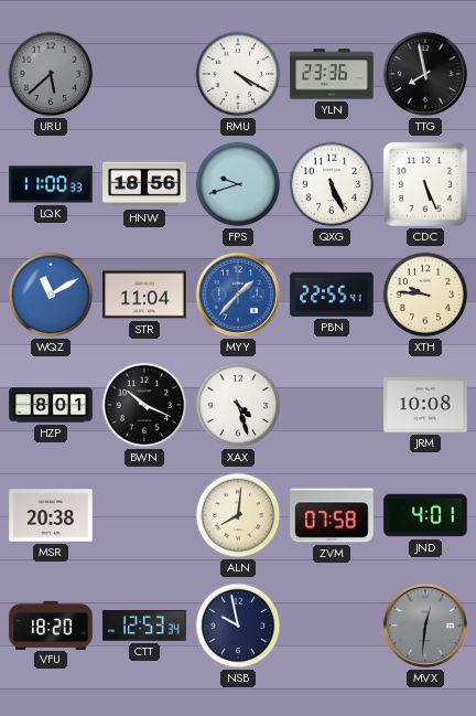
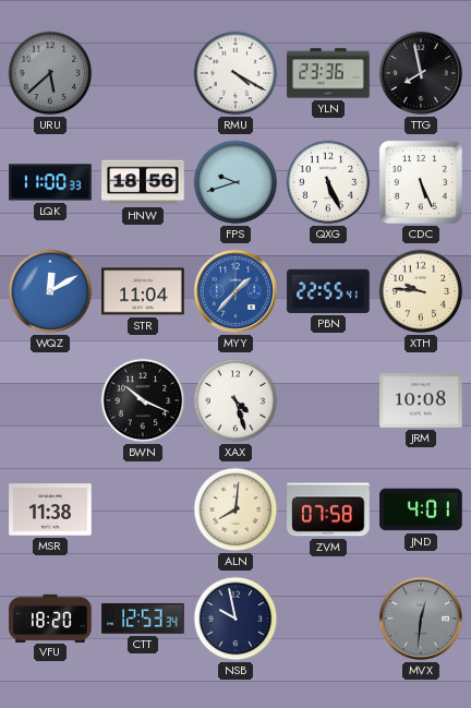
WQZ: 11:10 -> 12:10
HZP: 8:01 -> none
MSR: 20:38 -> 11:38
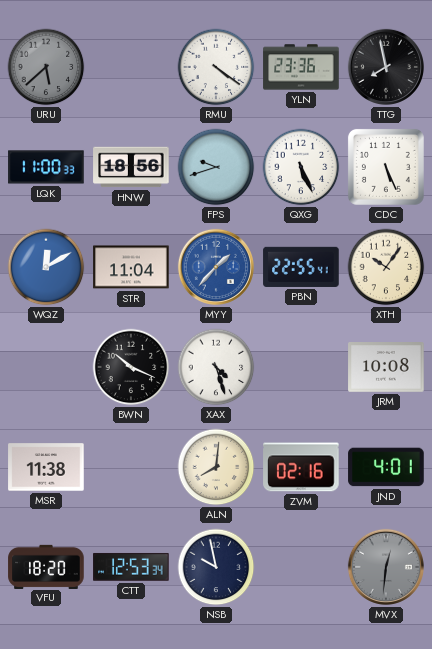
RMU: 4:20 -> 4:21
XTH: 9:46 -> 10:06
ZVM: 07:58 -> 02:16
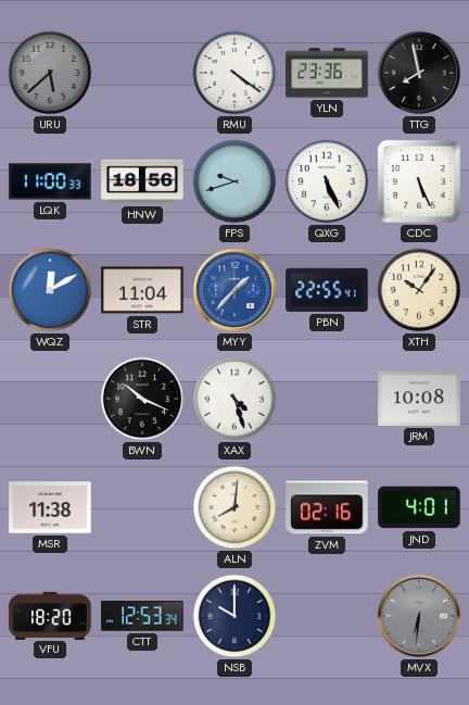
NSB: 9:58 -> 10:00
MVX: 12:31 -> 6:31
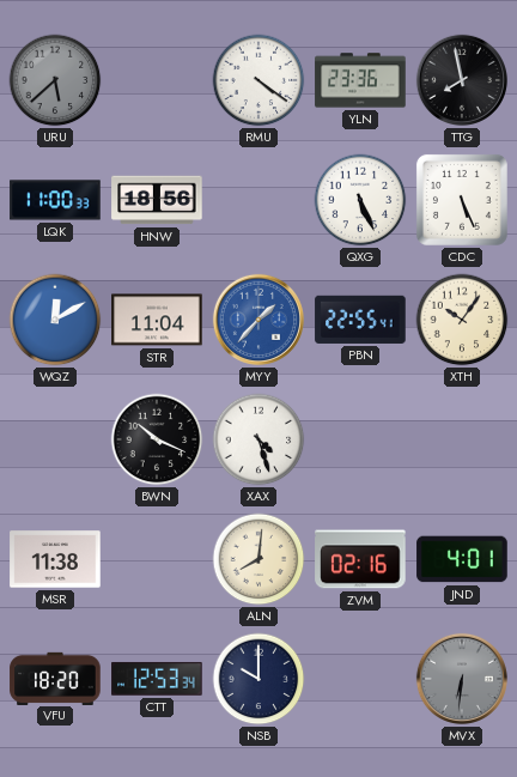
FPS: 9:42 -> none
JRM: 10:08 -> none
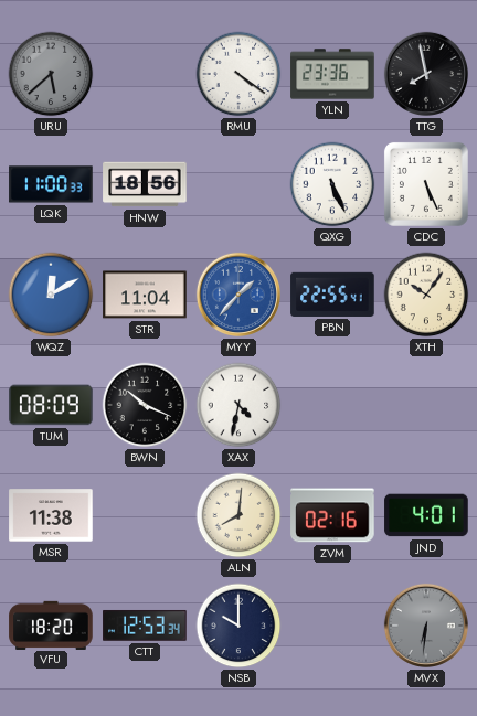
TUM: none -> 08:09
XAX: 4:27 -> 4:32
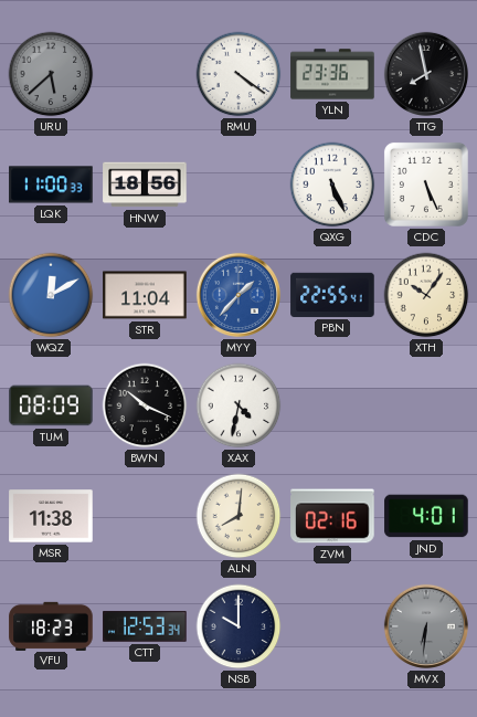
VFU: 18:20 -> 18:23
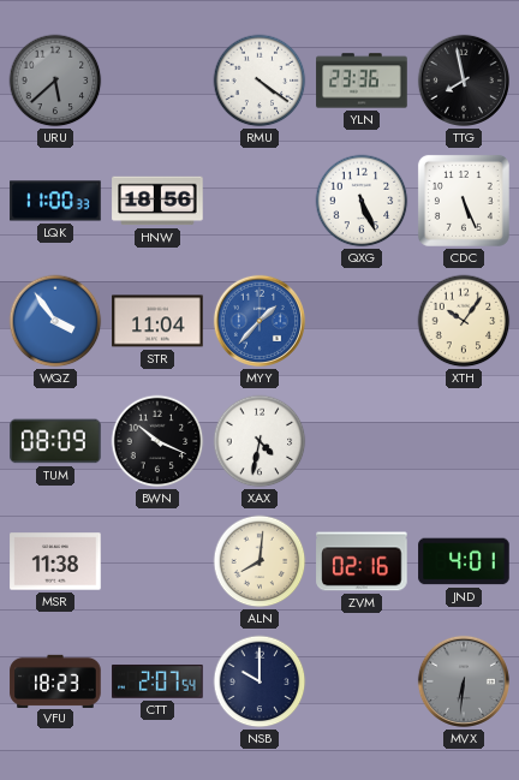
WQZ: 12:10 -> 3:54
PBN: 22:55 -> none
CTT: 12:53 -> 2:07
